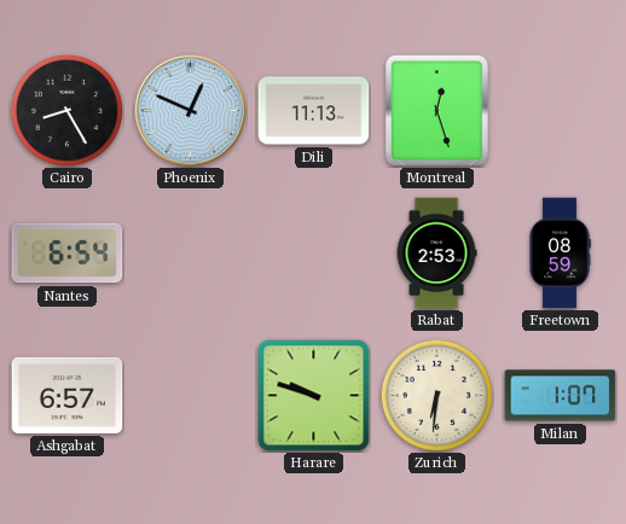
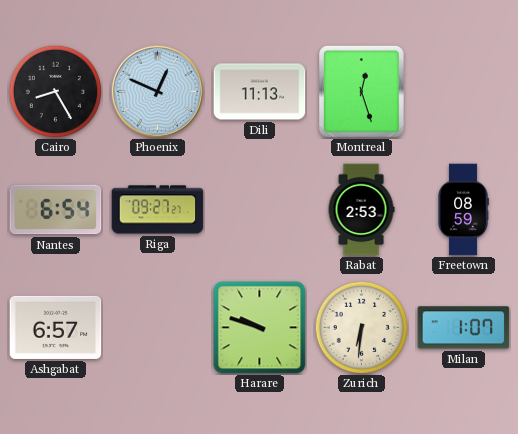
Riga: none -> 09:27
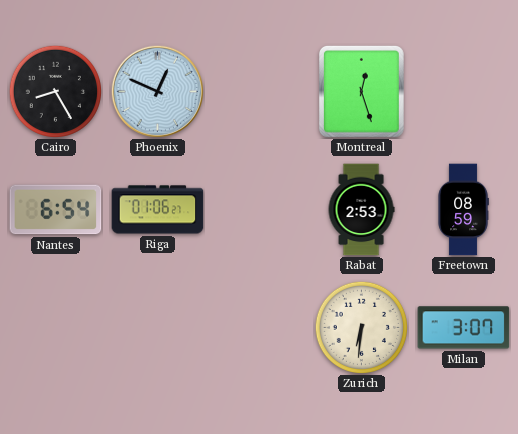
Dili: 11:13 -> none
Riga: 09:27 -> 01:06
Ashgabat: 6:57 -> none
Harare: 9:48 -> none
Milan: 1:07 -> 3:07
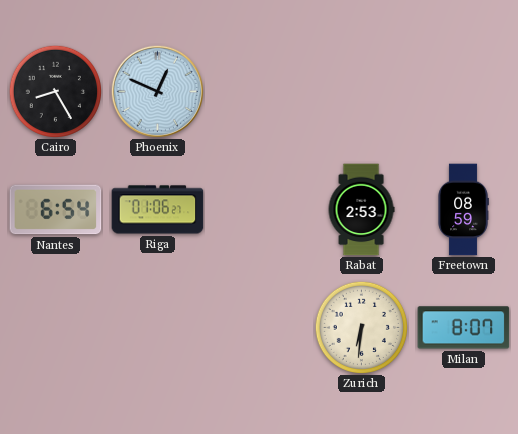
Montreal: 12:27 -> none
Milan: 3:07 -> 8:07
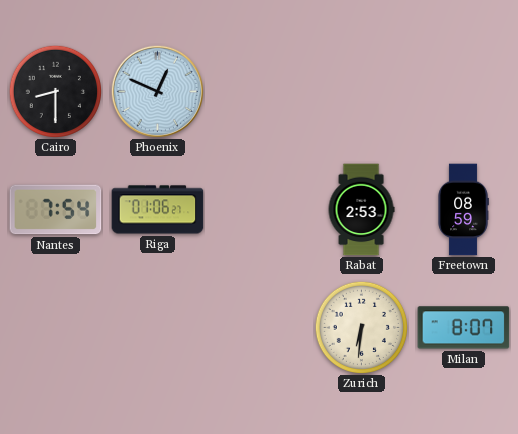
Cairo: 8:25 -> 8:30
Nantes: 6:54 -> 7:54
